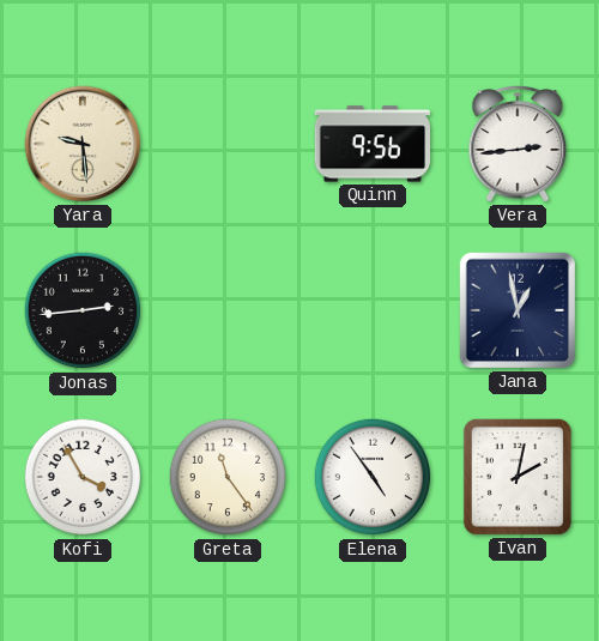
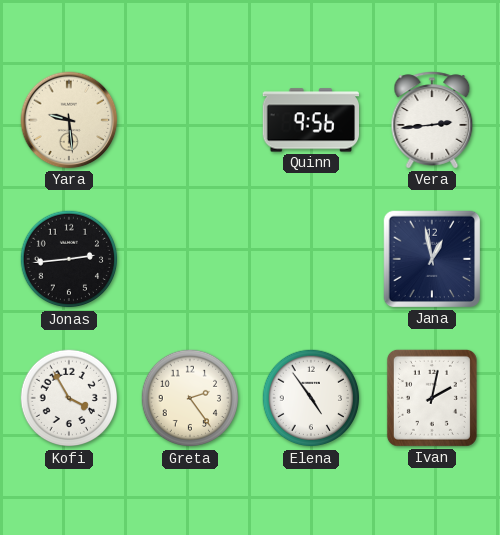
Greta: 11:24 -> 2:24
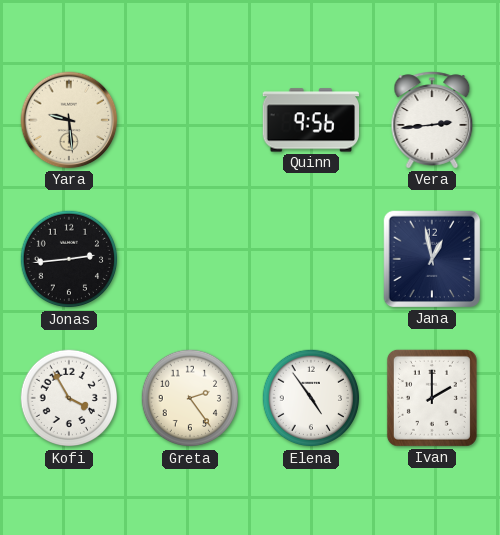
Ivan: 2:02 -> 2:00
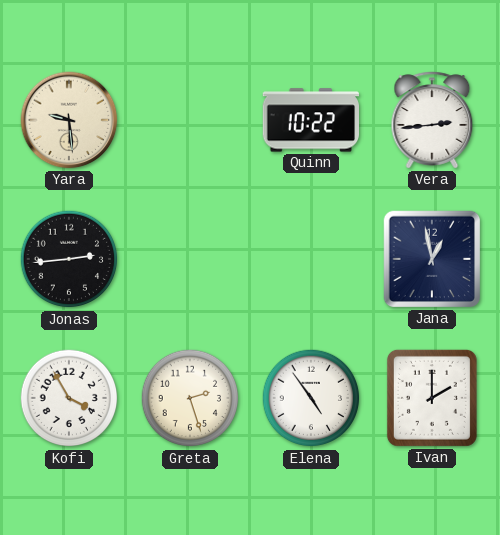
Quinn: 9:56 -> 10:22
Greta: 2:24 -> 2:27
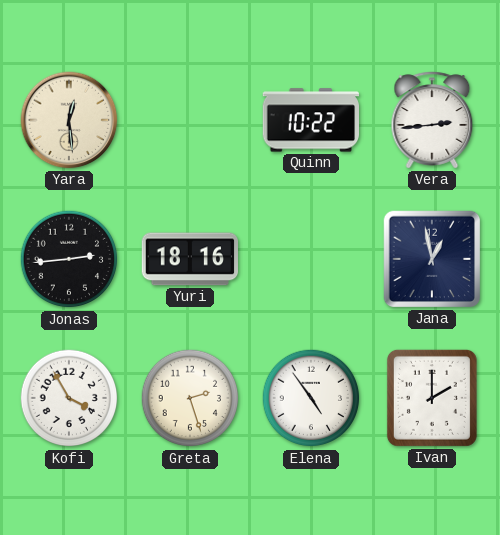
Yara: 9:29 -> 12:29
Yuri: none -> 18:16
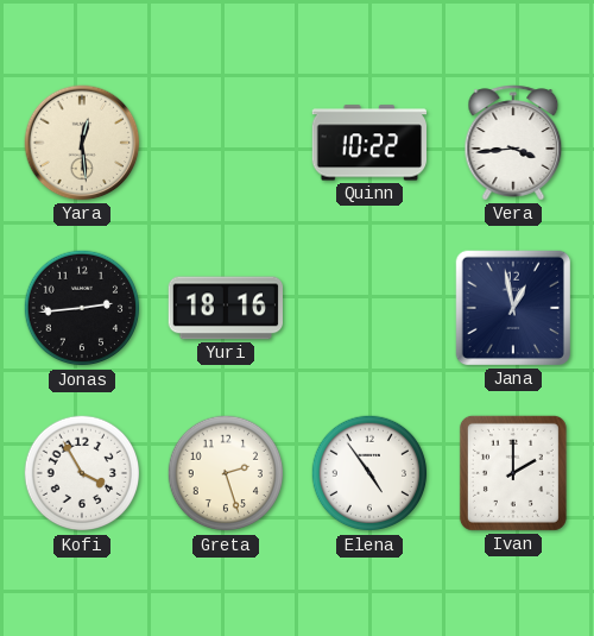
Vera: 2:44 -> 3:44
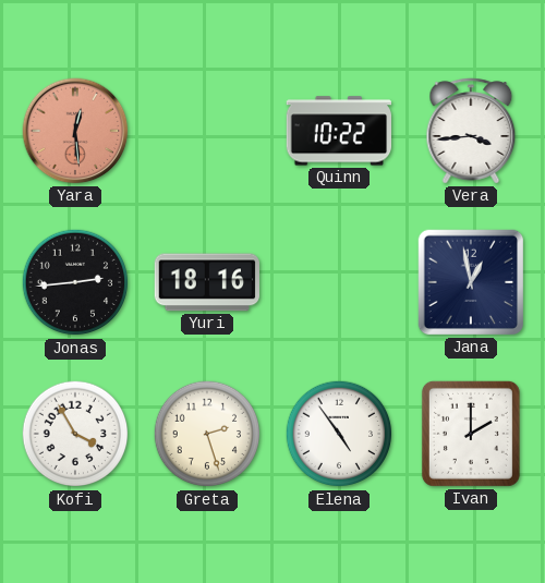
Yara dial: cream -> salmon
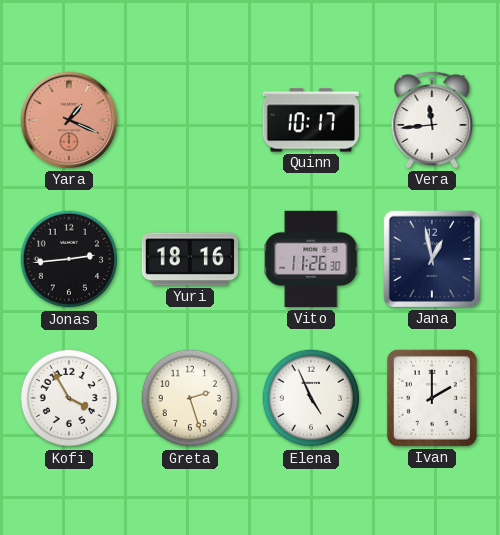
Yara: 12:29 -> 1:19
Quinn: 10:22 -> 10:17
Vera: 3:44 -> 11:44
Vito: none -> 11:26
Elena: 4:54 -> 4:56
